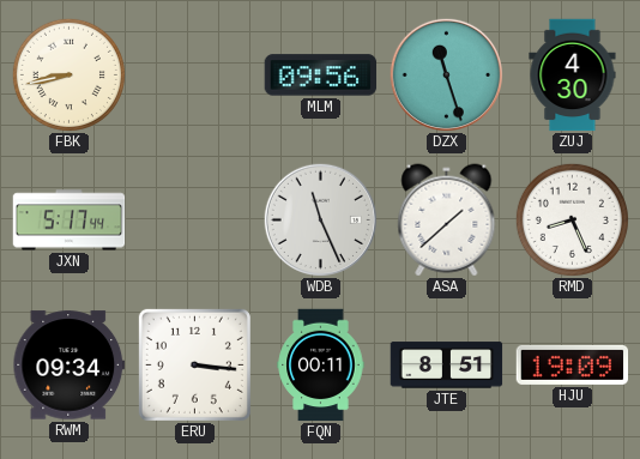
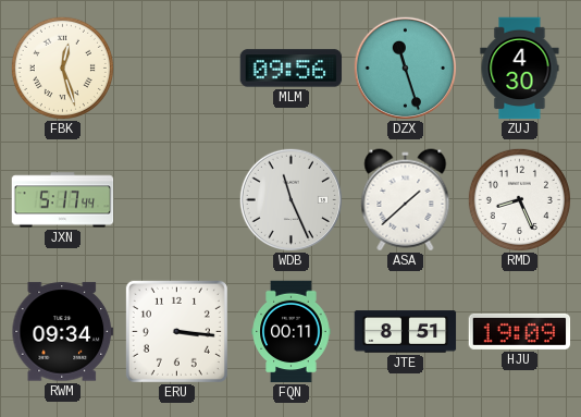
FBK: 8:43 -> 12:27
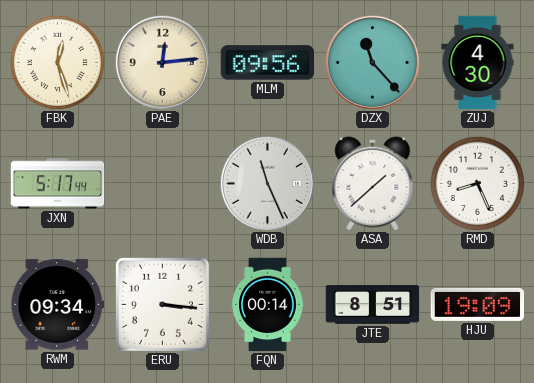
PAE: none -> 12:14
DZX: 11:27 -> 11:23
FQN: 00:11 -> 00:14
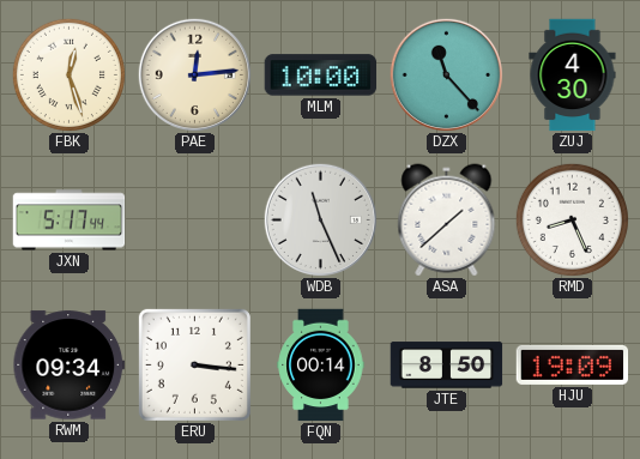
MLM: 09:56 -> 10:00
JTE: 8:51 -> 8:50
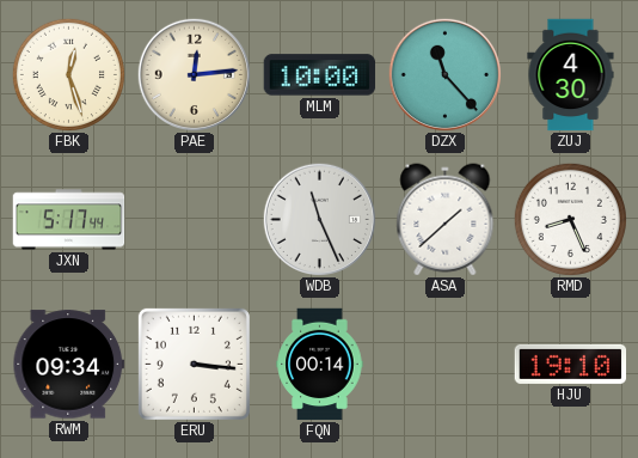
JTE: 8:50 -> none
HJU: 19:09 -> 19:10
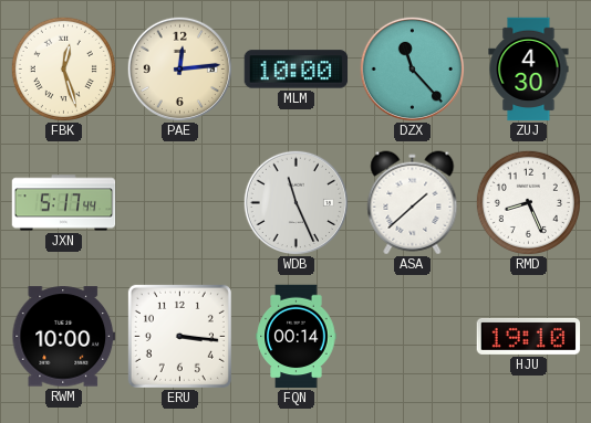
RWM: 09:34 -> 10:00
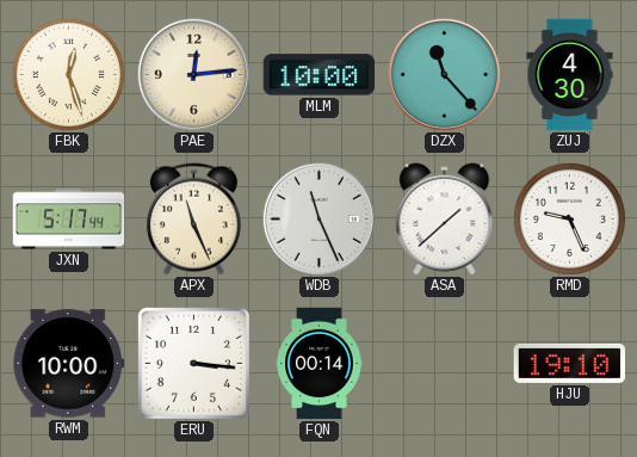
APX: none -> 11:26
RMD: 8:26 -> 9:26
